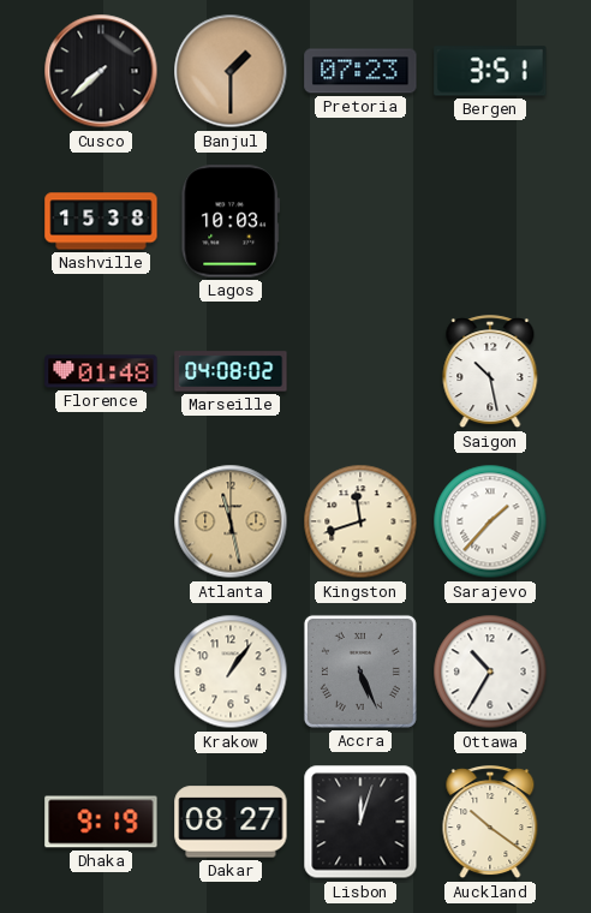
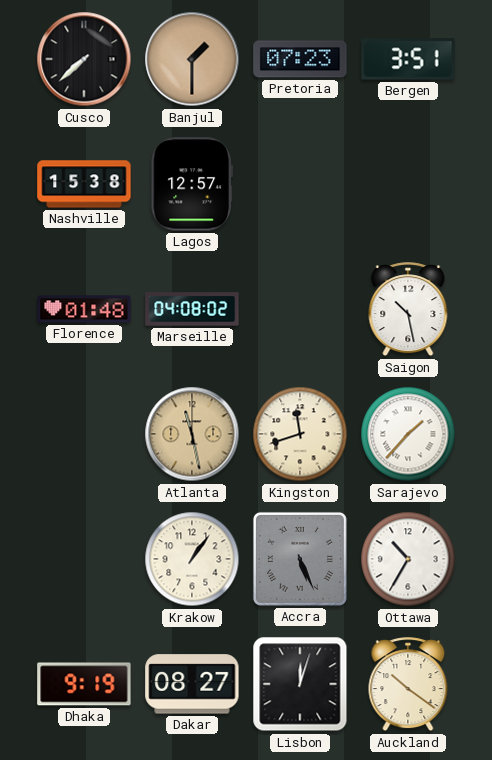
Lagos: 10:03 -> 12:57
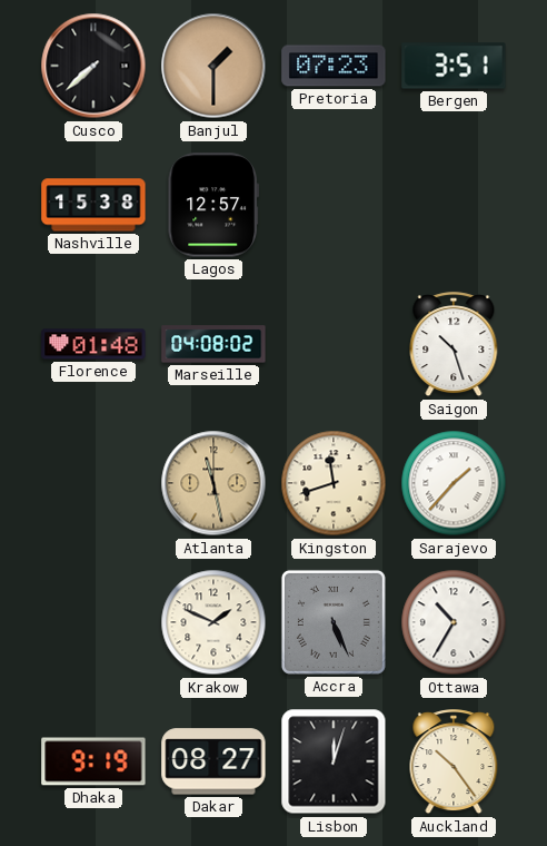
Saigon: 10:28 -> 10:27
Krakow: 1:06 -> 1:49
Auckland: 10:21 -> 10:24
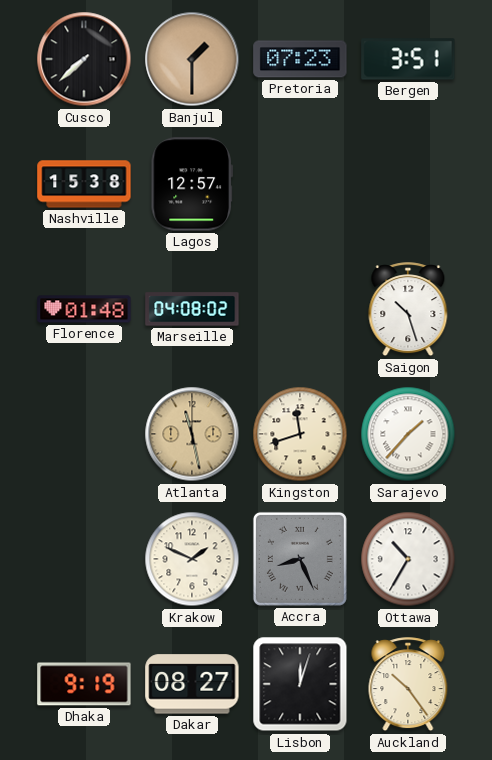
Accra: 5:26 -> 8:26
